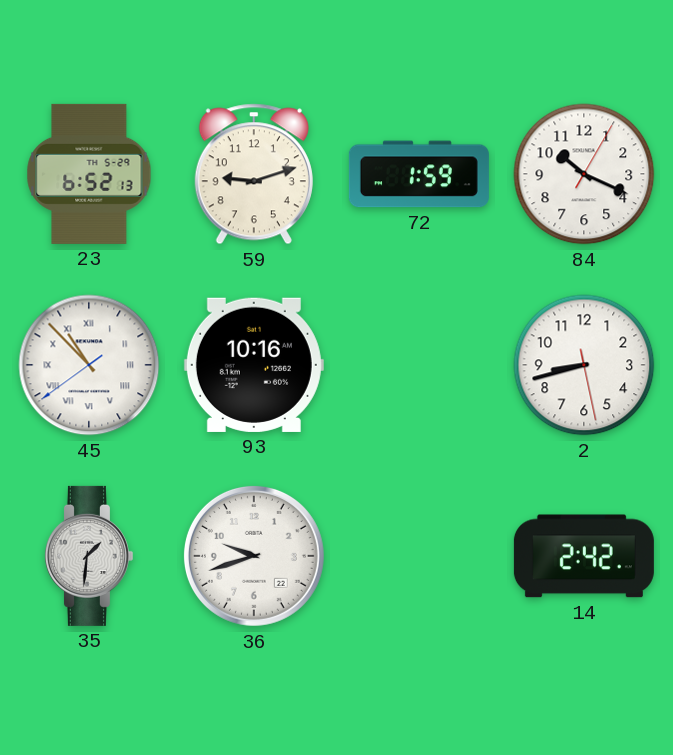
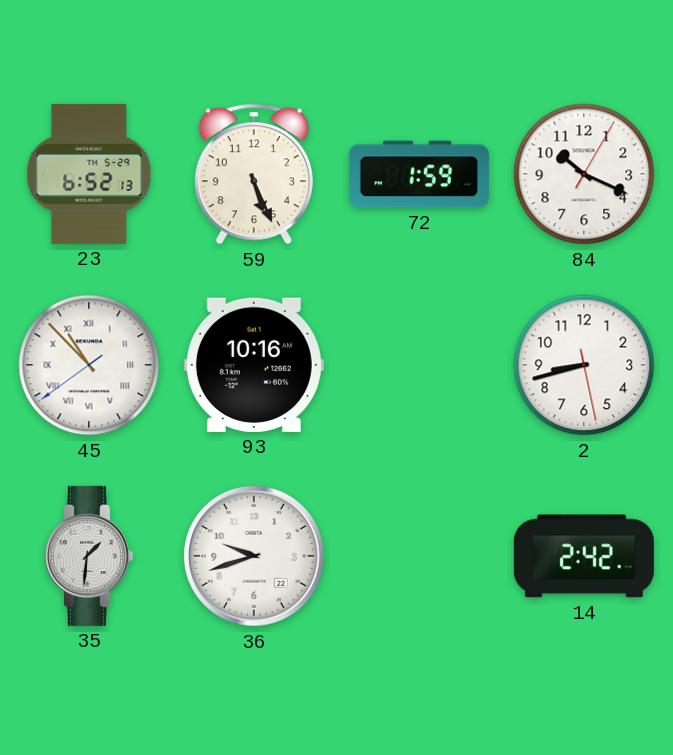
59: 9:12 -> 5:26
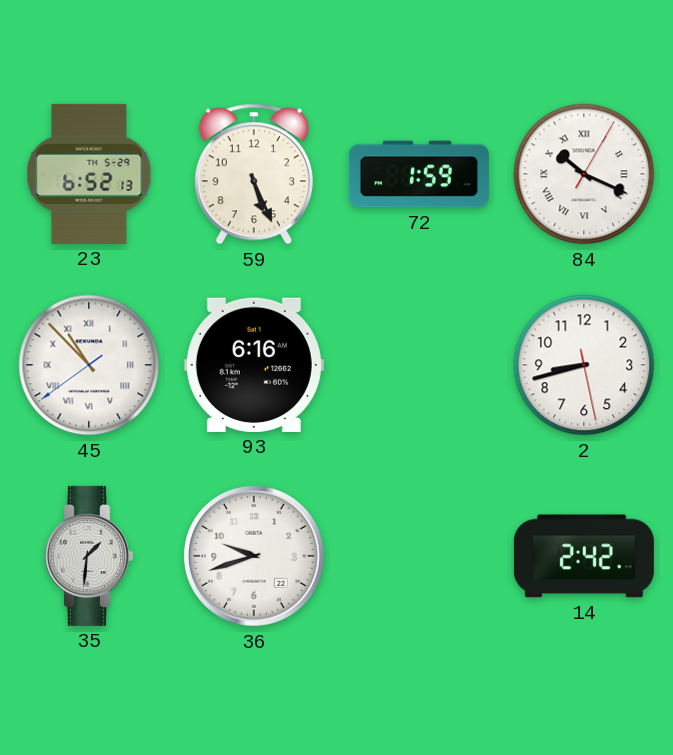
84 numerals: Arabic -> Roman
93: 10:16 -> 6:16
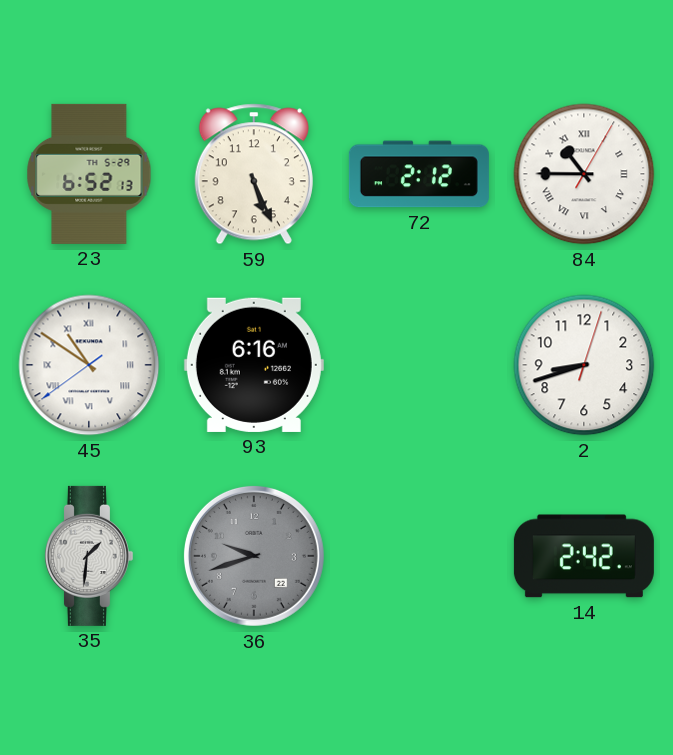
72: 1:59 -> 2:12
84: 10:19 -> 10:45
45: 10:52 -> 10:50
2: 8:42:28 -> 8:42:03
36 dial: white -> grey
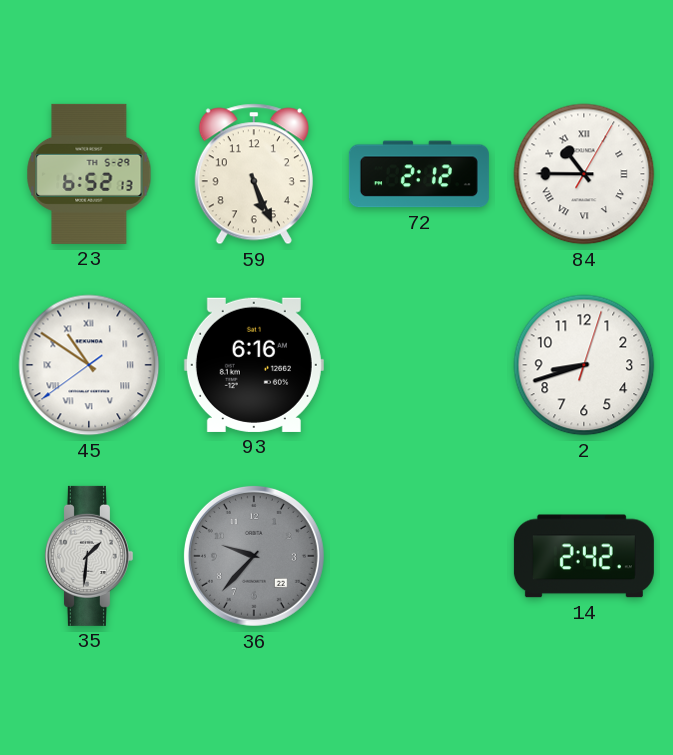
36: 9:42 -> 9:37
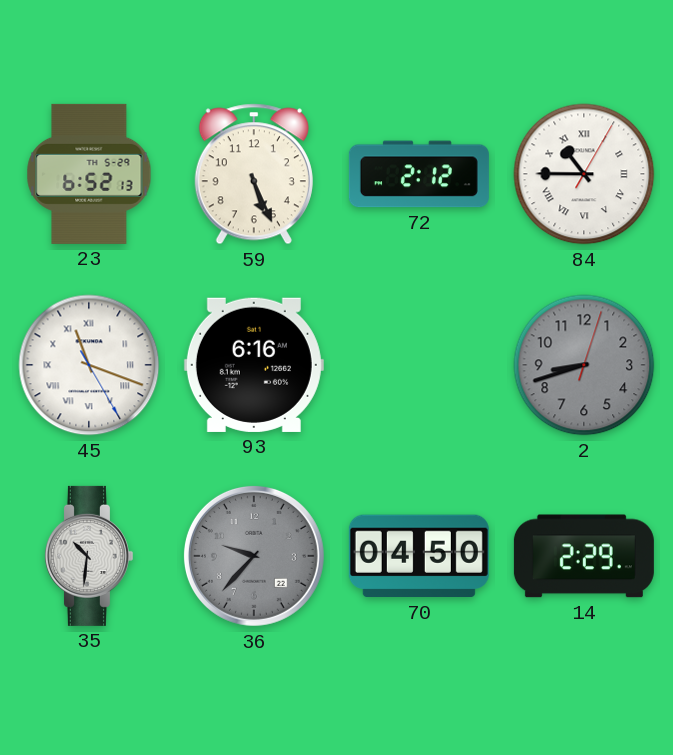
45: 10:50 -> 11:18
2 dial: white -> grey
35: 1:31 -> 10:31
70: none -> 04:50
14: 2:42 -> 2:29
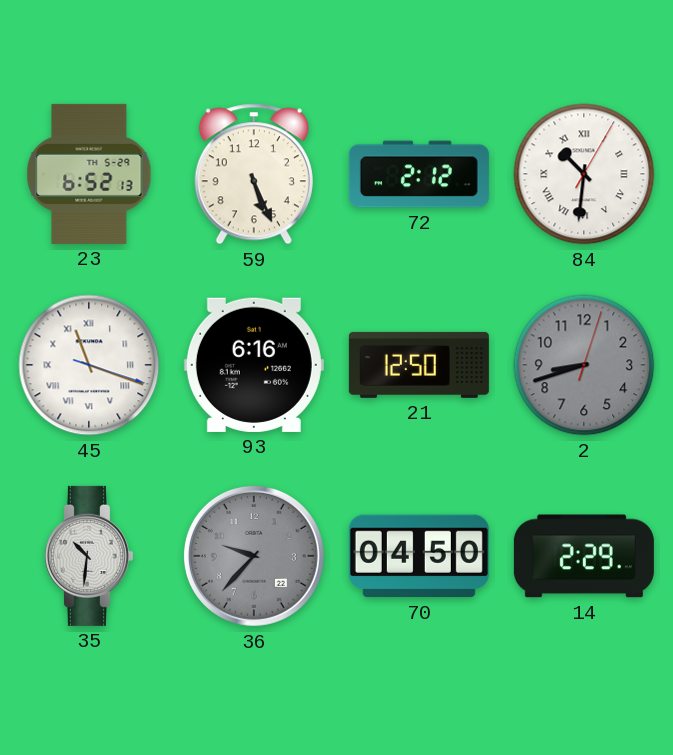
84: 10:45 -> 10:31
45: 11:18:25 -> 11:18:18
21: none -> 12:50
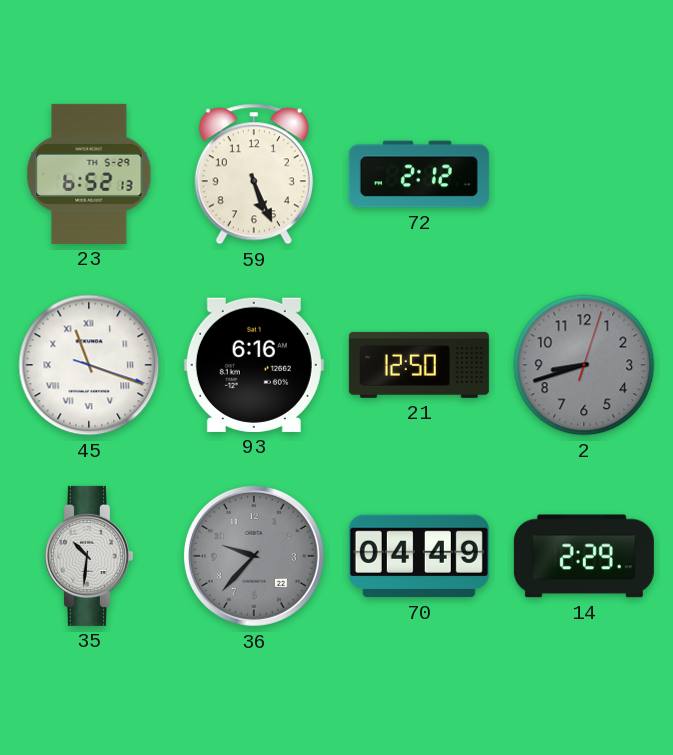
84: 10:31 -> none
70: 04:50 -> 04:49
